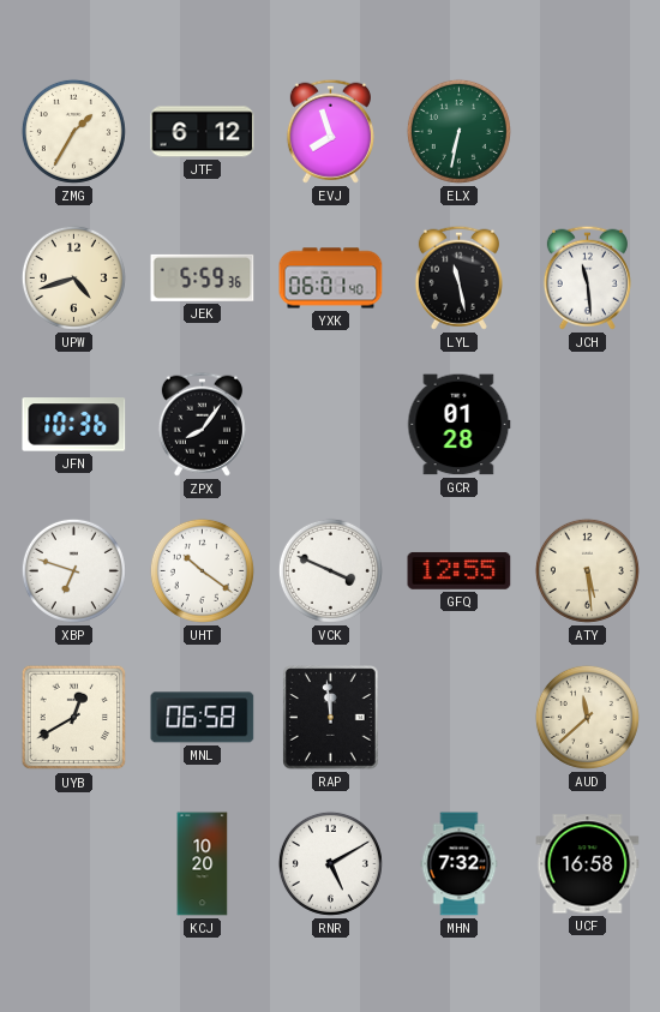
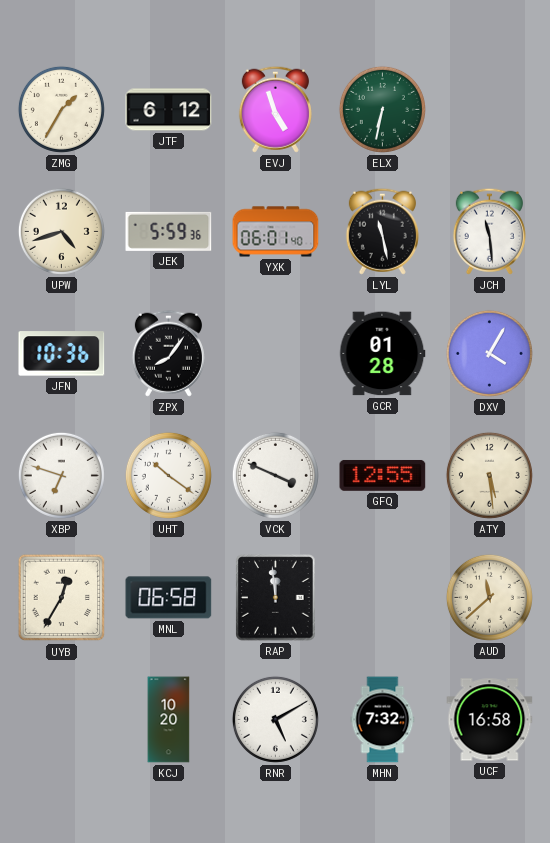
EVJ: 7:57 -> 4:57
DXV: none -> 4:05
UYB: 12:40 -> 12:35
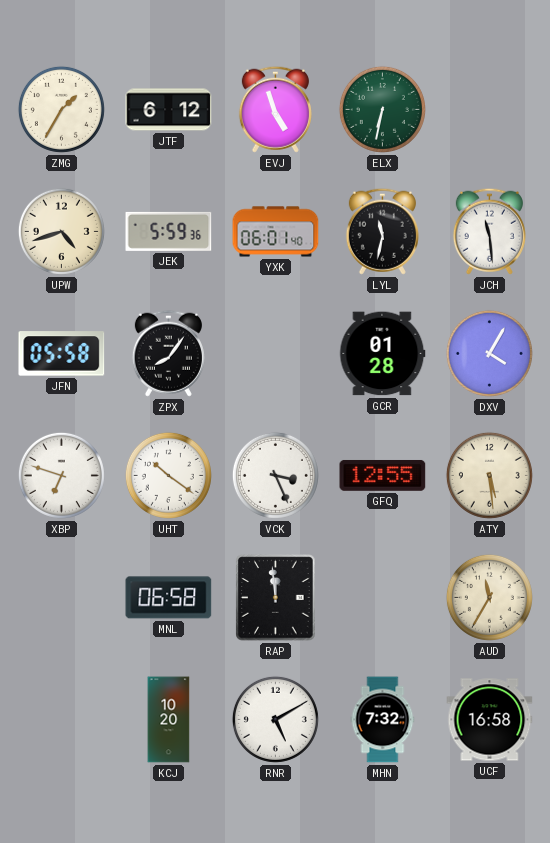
LYL: 11:28 -> 11:32
JFN: 10:36 -> 05:58
VCK: 3:49 -> 3:26
UYB: 12:35 -> none
AUD: 11:38 -> 11:35
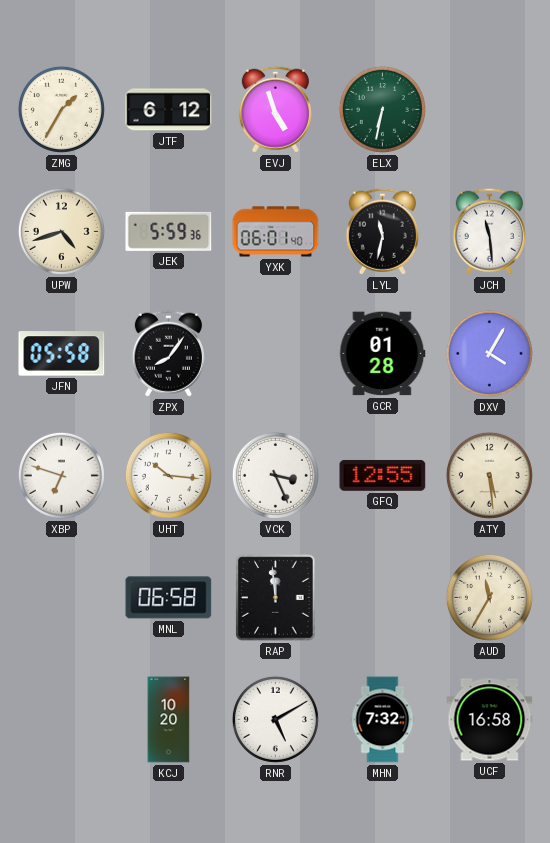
UHT: 10:21 -> 10:16
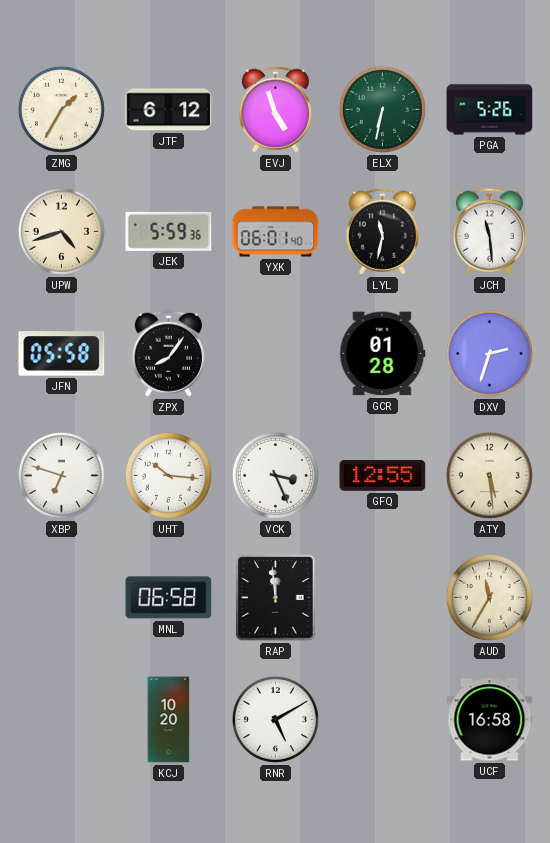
PGA: none -> 5:26
DXV: 4:05 -> 2:33
MHN: 7:32 -> none
